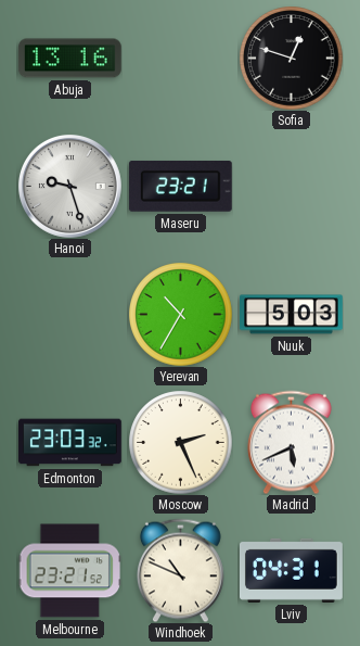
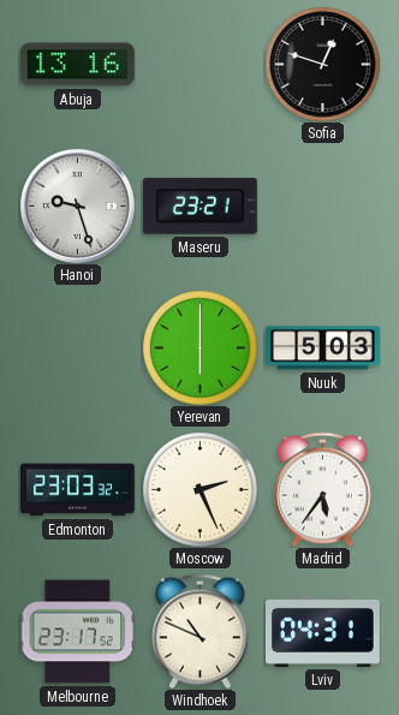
Yerevan: 10:35 -> 6:00
Madrid: 5:41 -> 5:36
Melbourne: 23:21 -> 23:17
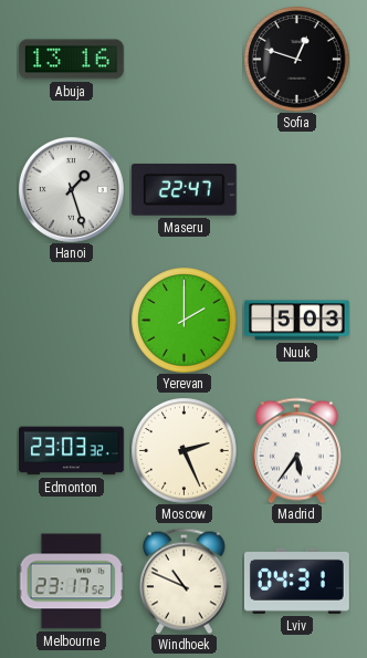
Hanoi: 9:27 -> 1:27
Maseru: 23:21 -> 22:47
Yerevan: 6:00 -> 2:00
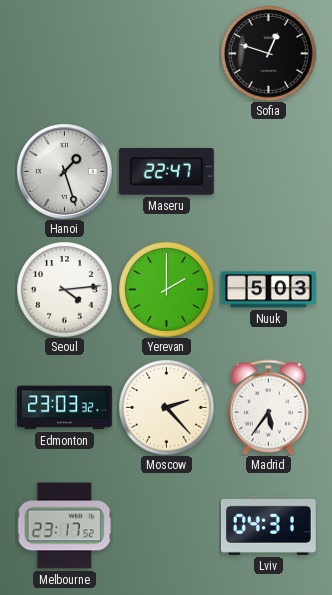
Abuja: 13:16 -> none
Seoul: none -> 4:14
Moscow: 2:26 -> 2:23
Windhoek: 10:49 -> none
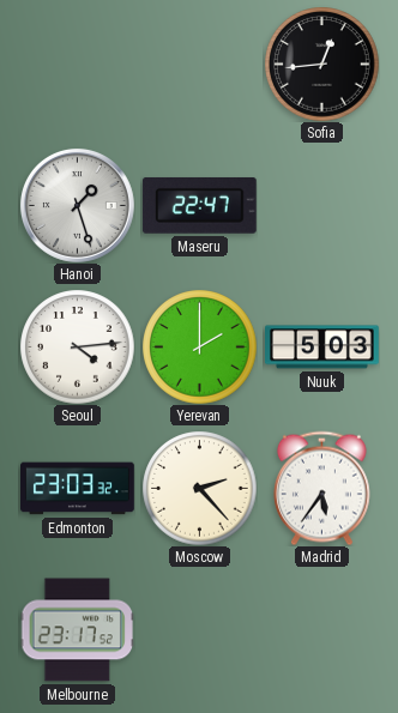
Sofia: 12:48 -> 12:44
Lviv: 04:31 -> none
